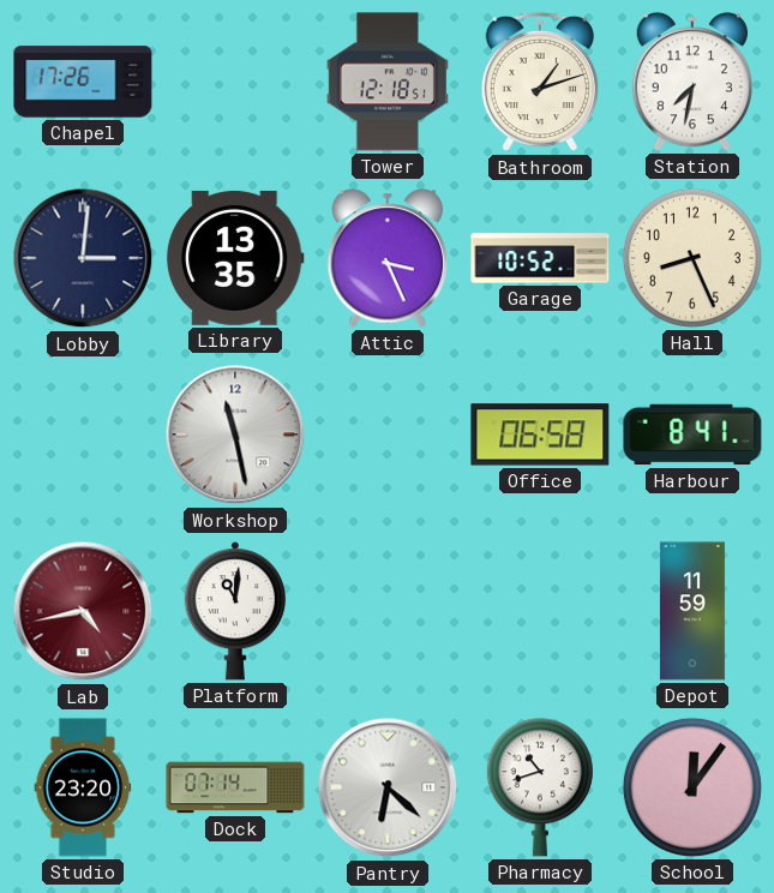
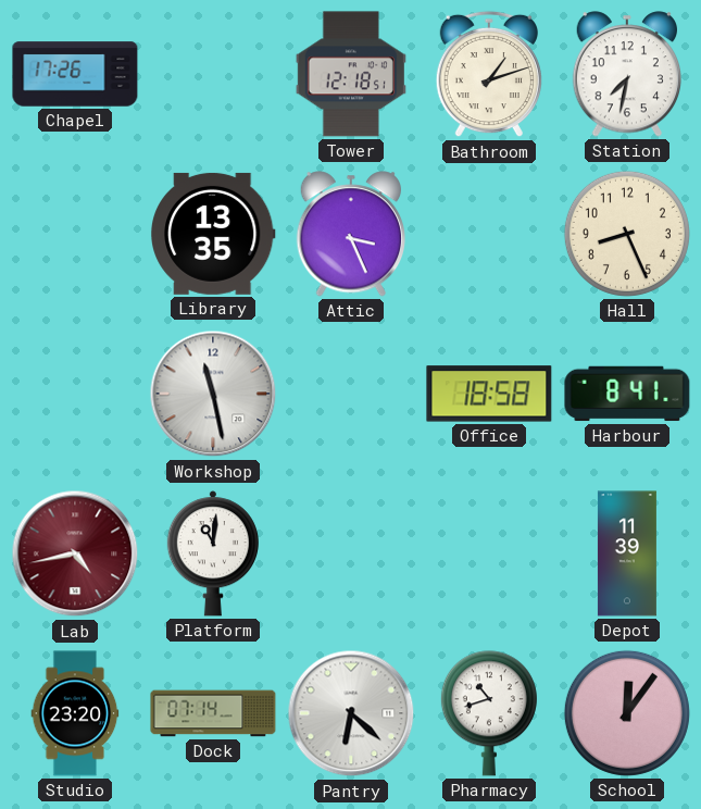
Lobby: 3:01 -> none
Garage: 10:52 -> none
Office: 06:58 -> 18:58
Depot: 11:59 -> 11:39
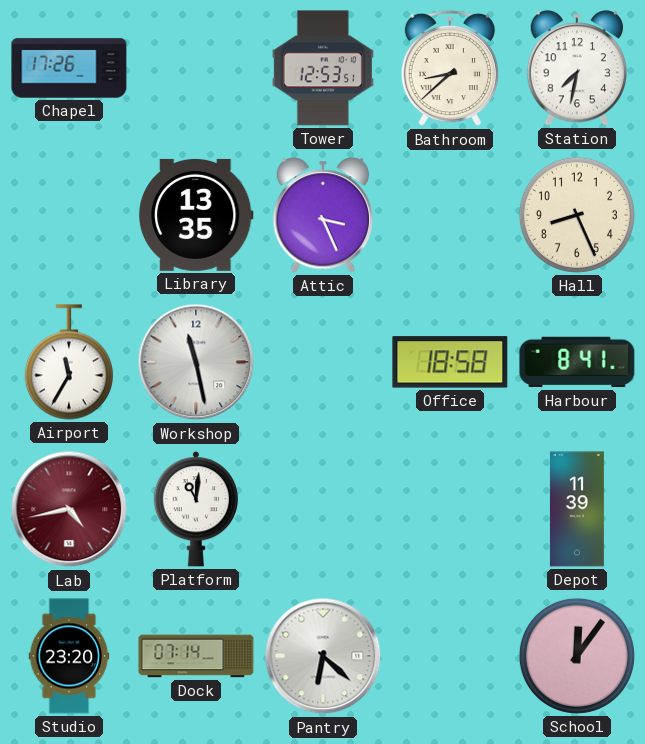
Tower: 12:18 -> 12:53
Bathroom: 1:12 -> 8:38
Airport: none -> 11:35
Pharmacy: 10:42 -> none
